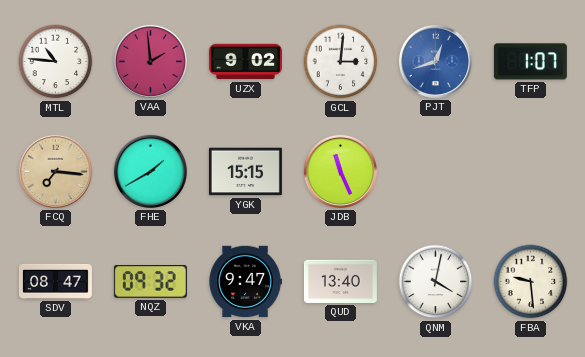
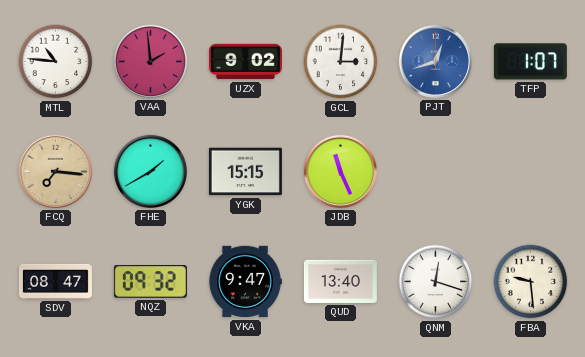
QNM: 4:02 -> 12:18
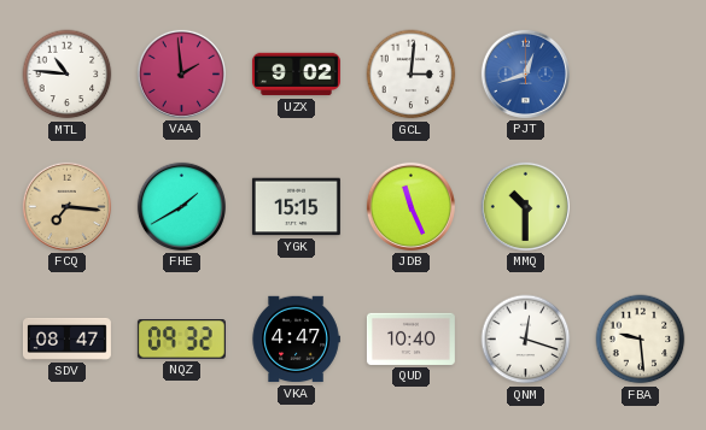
TFP: 1:07 -> none
MMQ: none -> 10:30
VKA: 9:47 -> 4:47
QUD: 13:40 -> 10:40
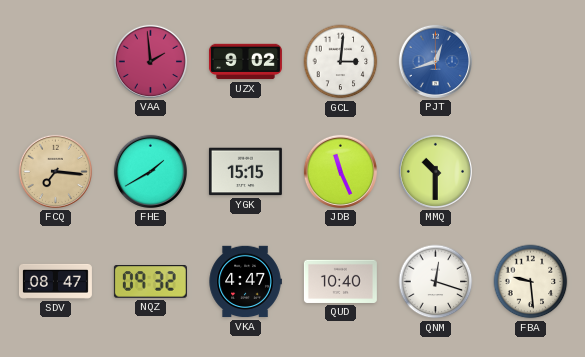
MTL: 10:46 -> none
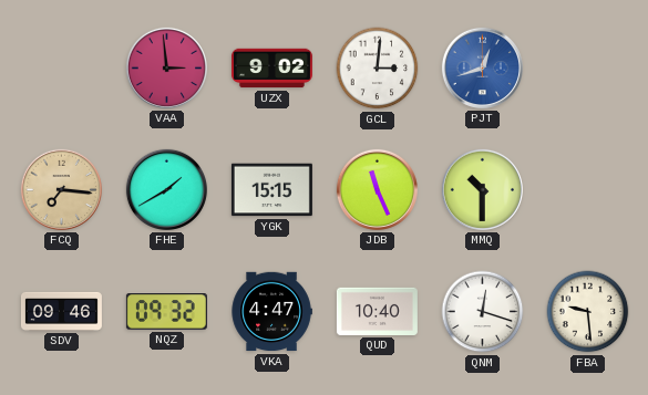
VAA: 1:59 -> 2:59
SDV: 08:47 -> 09:46
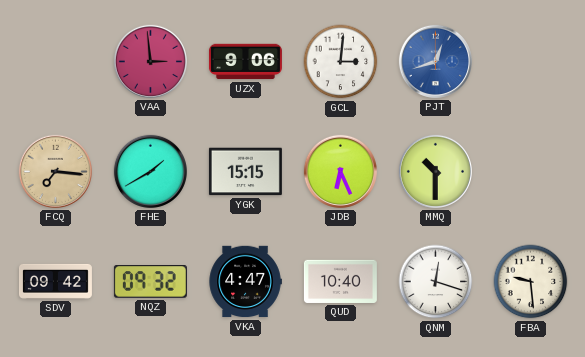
UZX: 9:02 -> 9:06
JDB: 11:26 -> 6:26
SDV: 09:46 -> 09:42
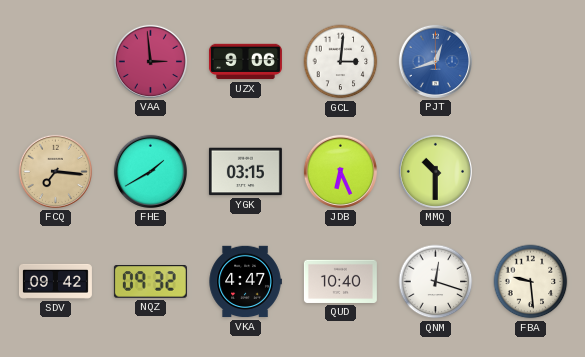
YGK: 15:15 -> 03:15
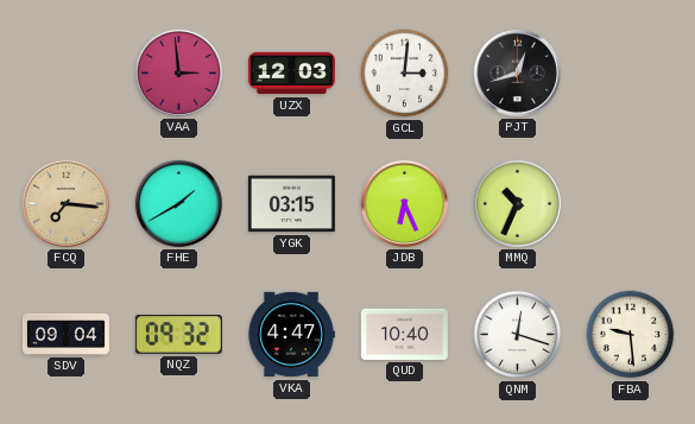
UZX: 9:06 -> 12:03
PJT dial: blue -> black
MMQ: 10:30 -> 10:34
SDV: 09:42 -> 09:04
